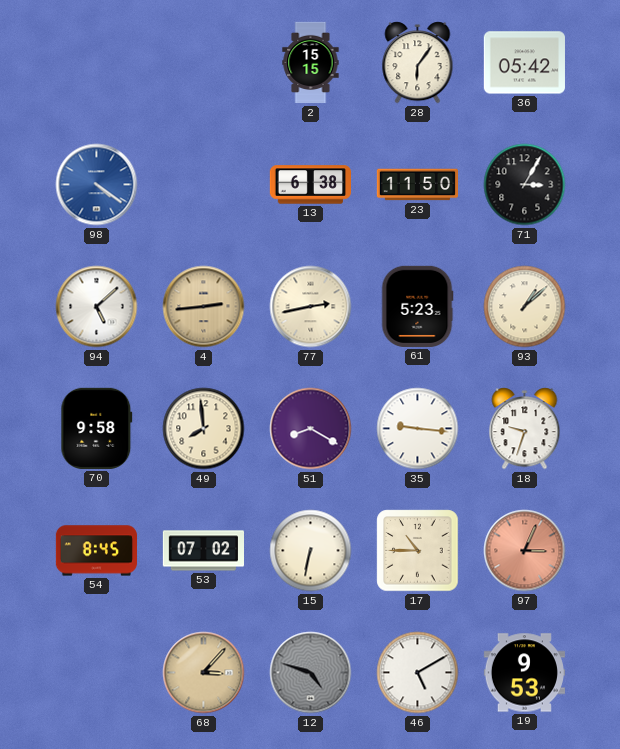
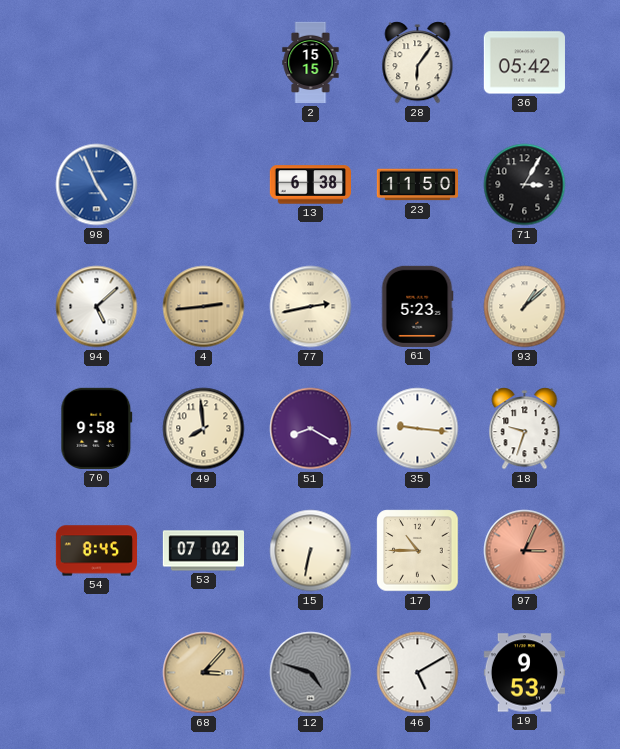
98: 4:21 -> 4:56
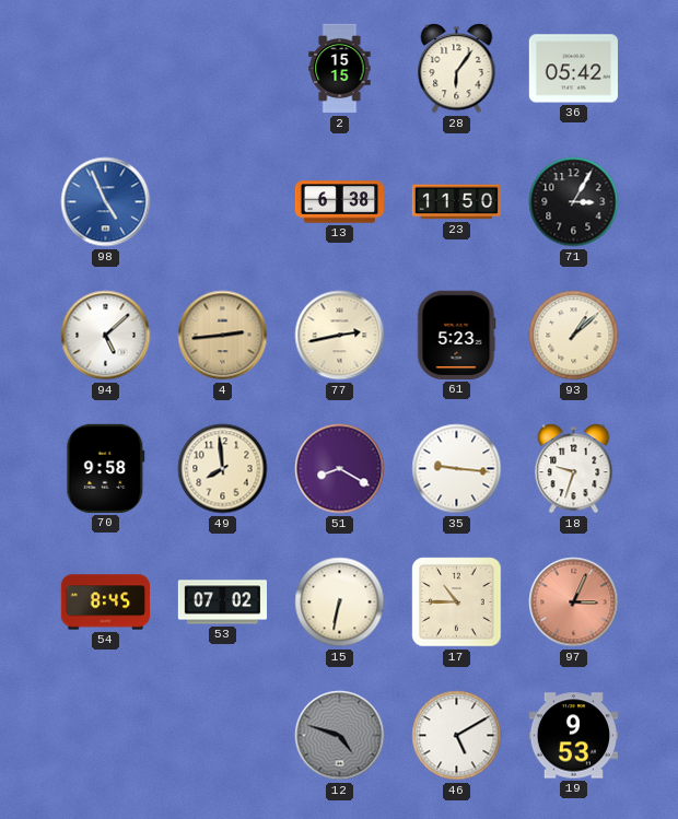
68: 3:07 -> none
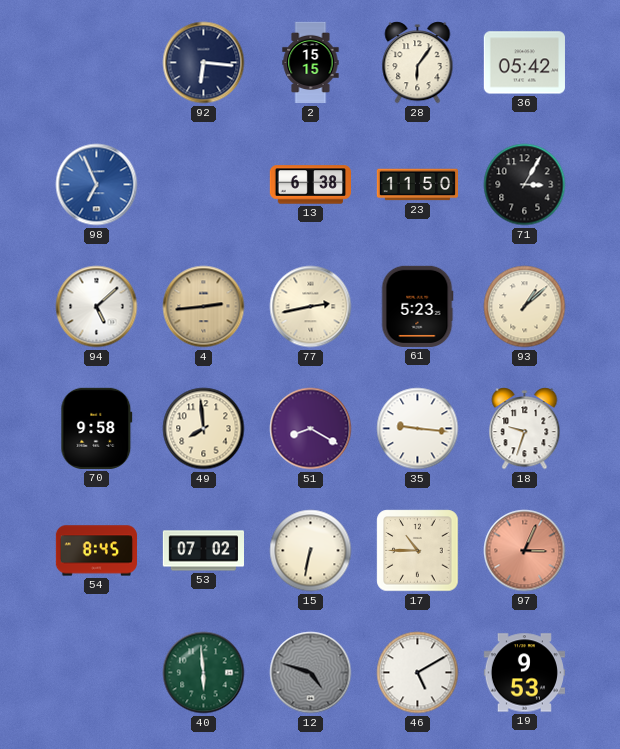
92: none -> 6:16
98: 4:56 -> 6:56
40: none -> 5:59
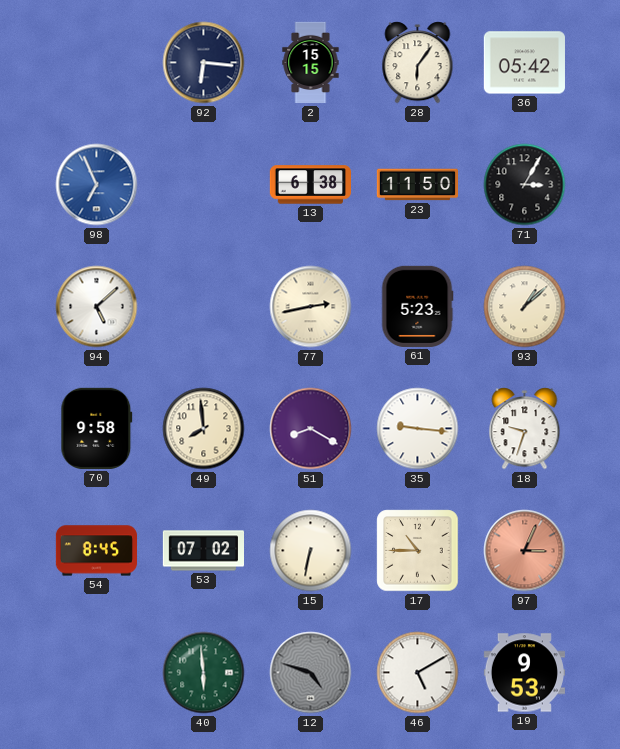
4: 2:44 -> none
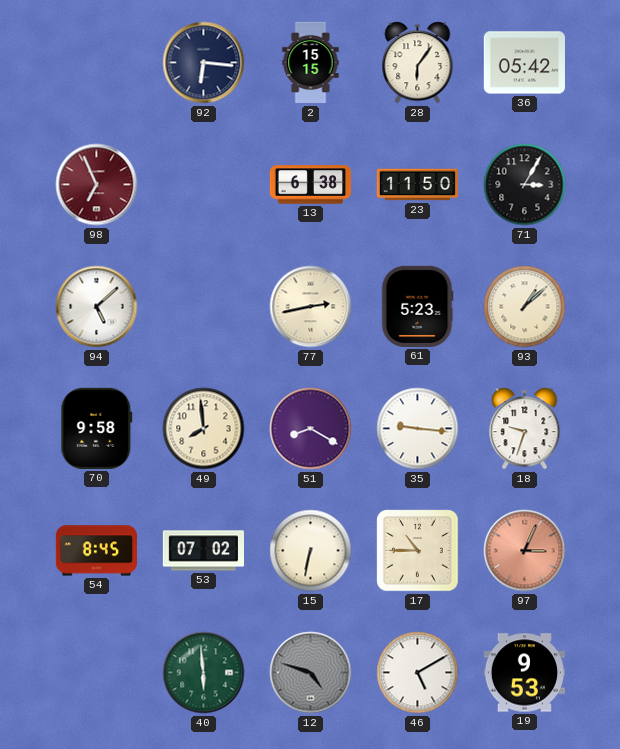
98 dial: blue -> burgundy
